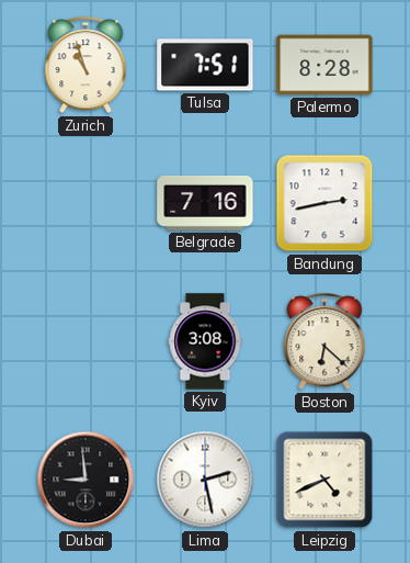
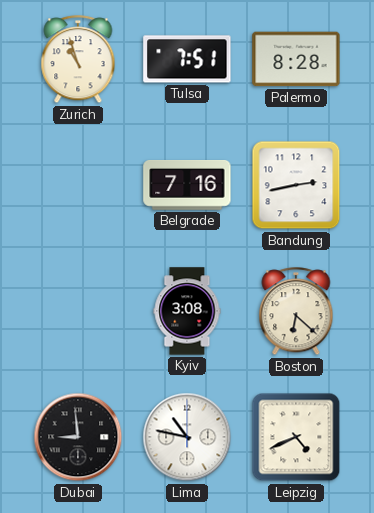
Lima: 2:28 -> 10:47
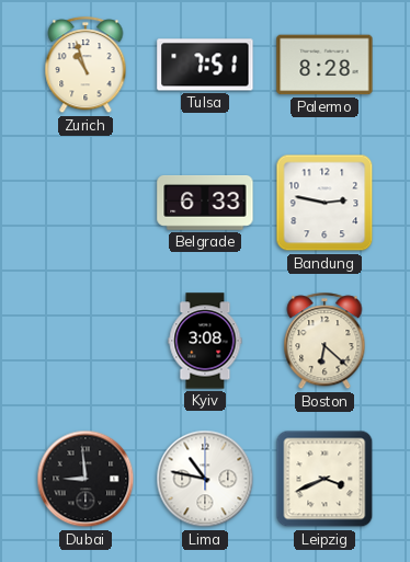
Belgrade: 7:16 -> 6:33
Bandung: 2:43 -> 2:47
Leipzig: 4:41 -> 3:41
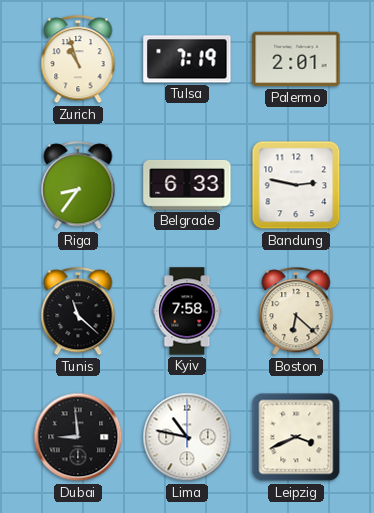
Tulsa: 7:51 -> 7:19
Palermo: 8:28 -> 2:01
Riga: none -> 8:36
Tunis: none -> 11:22
Kyiv: 3:08 -> 7:58
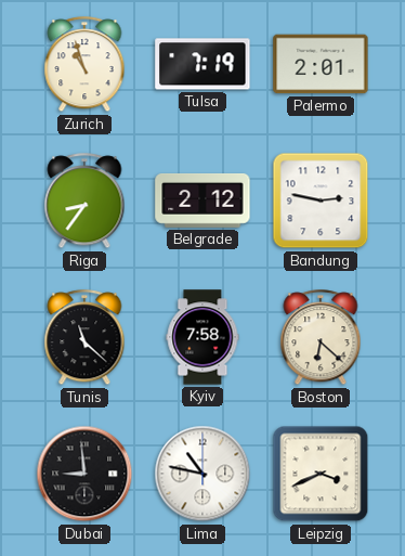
Belgrade: 6:33 -> 2:12
